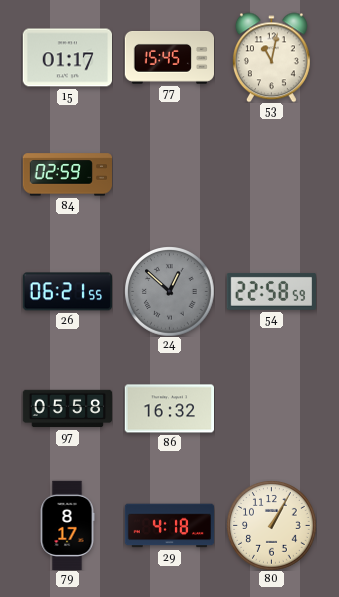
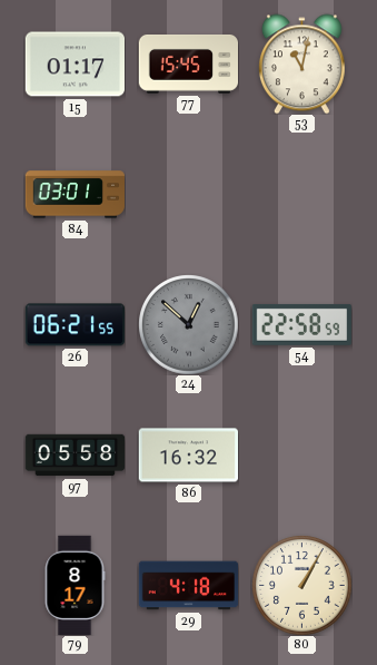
84: 02:59 -> 03:01
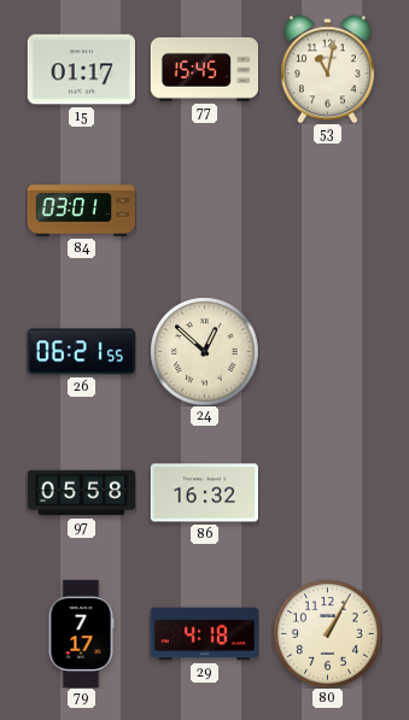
24 dial: grey -> cream
54: 22:58 -> none
79: 8:17 -> 7:17
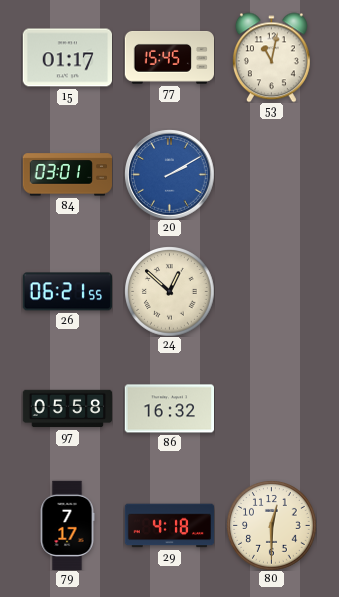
20: none -> 2:10
80: 1:05 -> 12:30
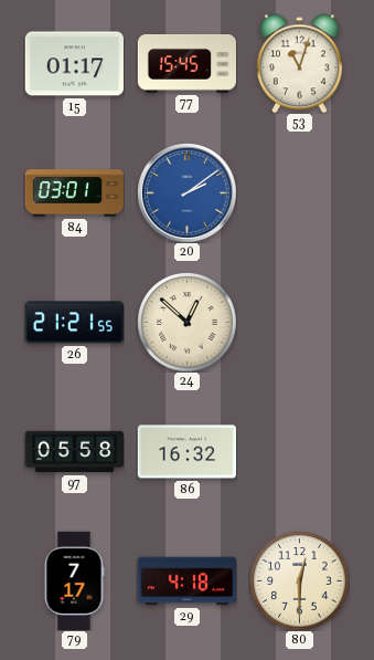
53: 11:02 -> 11:03
20: 2:10 -> 2:09
26: 06:21 -> 21:21
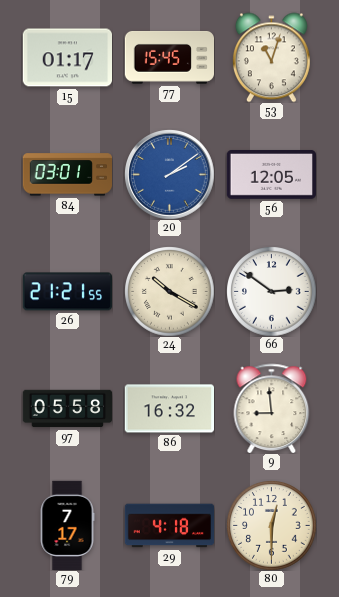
56: none -> 12:05
24: 12:52 -> 10:20
66: none -> 2:51
9: none -> 8:59
